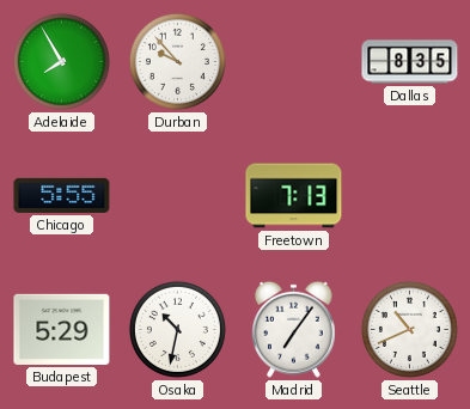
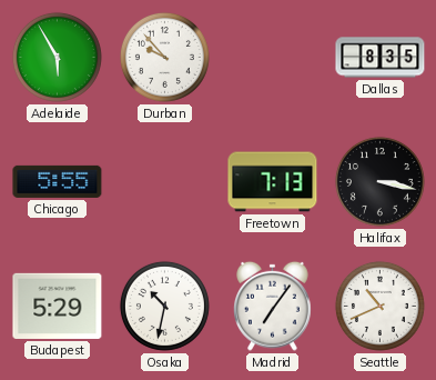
Adelaide: 7:55 -> 5:55
Halifax: none -> 3:17
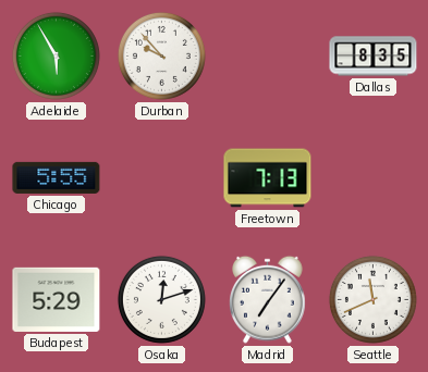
Halifax: 3:17 -> none
Osaka: 10:32 -> 12:12
Seattle: 10:41 -> 11:41
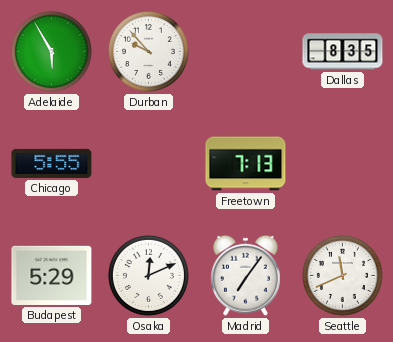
Osaka: 12:12 -> 12:11
